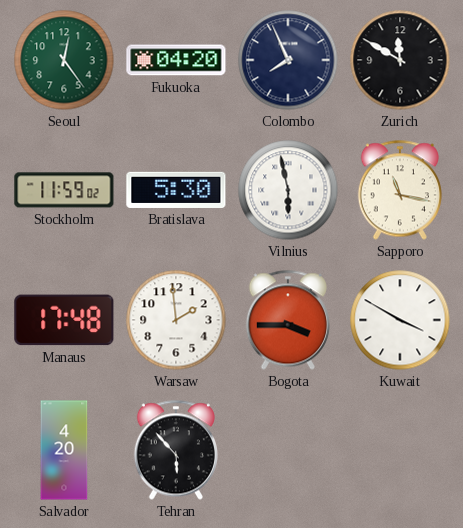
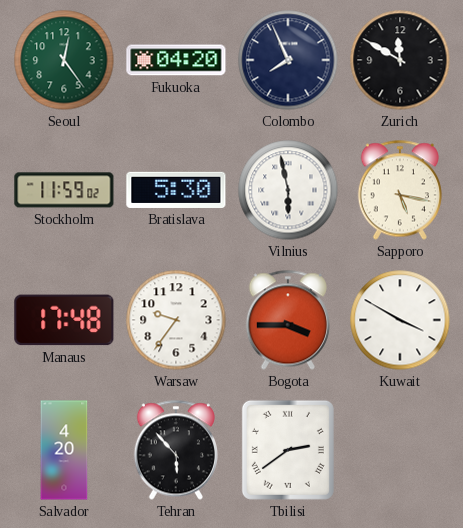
Sapporo: 11:17 -> 5:17
Warsaw: 1:59 -> 9:36
Tbilisi: none -> 2:39
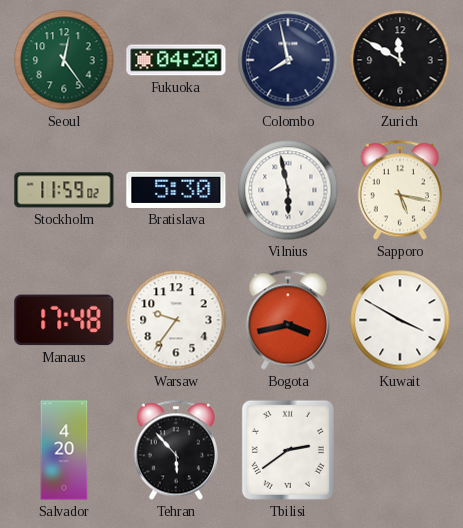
Colombo: 7:56 -> 7:58
Bogota: 3:45 -> 3:43
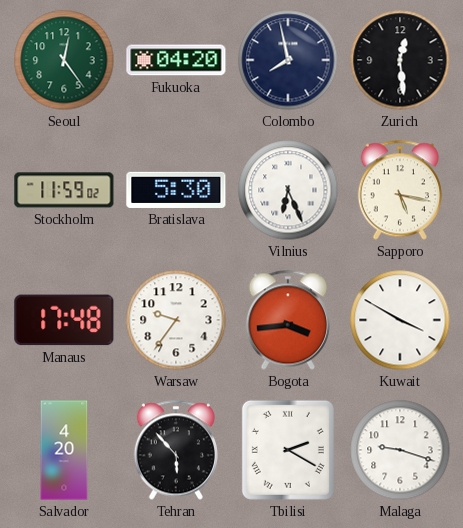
Zurich: 11:50 -> 12:29
Vilnius: 5:58 -> 6:26
Bogota: 3:43 -> 3:44
Tbilisi: 2:39 -> 2:20
Malaga: none -> 9:18
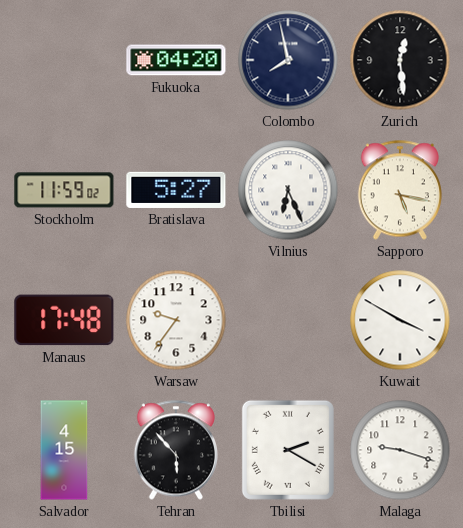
Seoul: 12:24 -> none
Bratislava: 5:30 -> 5:27
Bogota: 3:44 -> none
Salvador: 4:20 -> 4:15
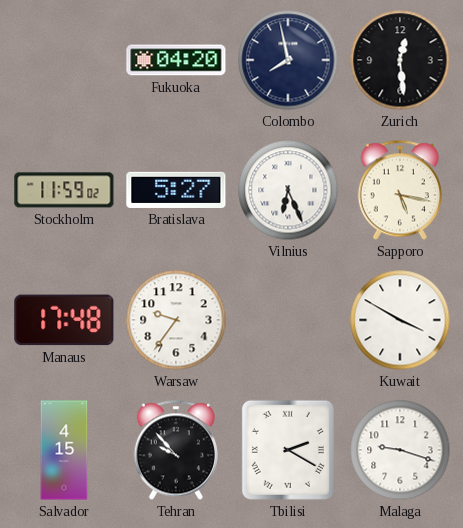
Tehran: 5:53 -> 9:53
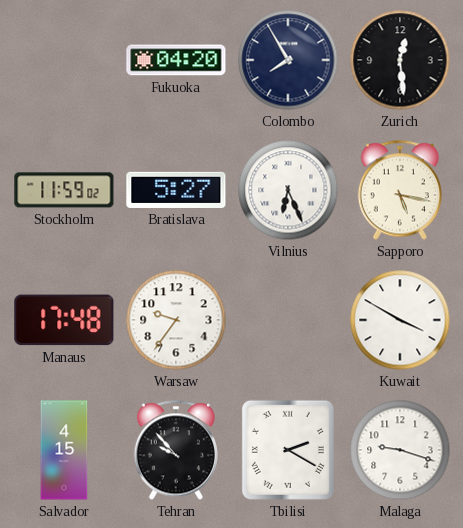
Colombo: 7:58 -> 7:55
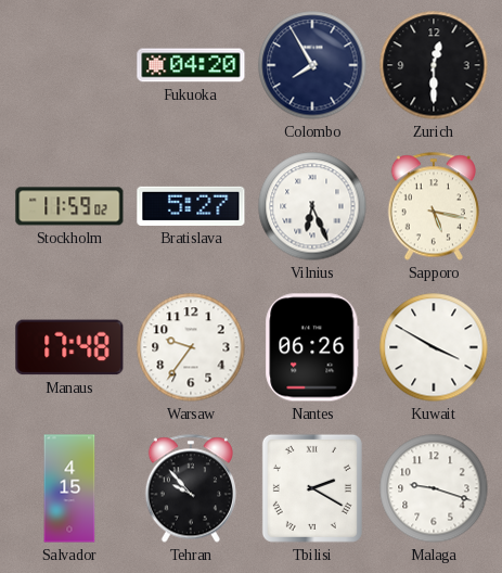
Zurich: 12:29 -> 12:30
Nantes: none -> 06:26
